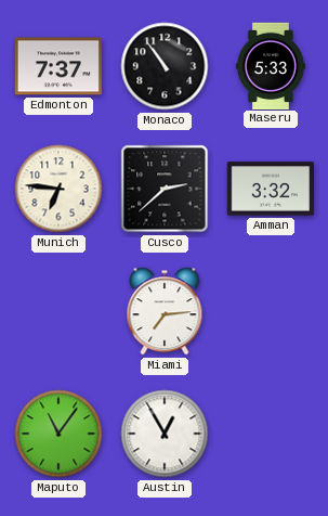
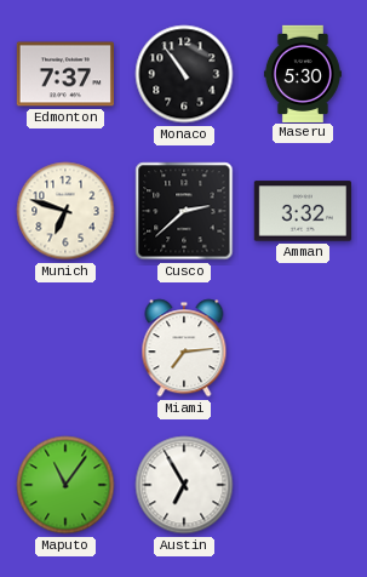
Maseru: 5:33 -> 5:30
Munich: 6:46 -> 6:48
Austin: 12:55 -> 6:55
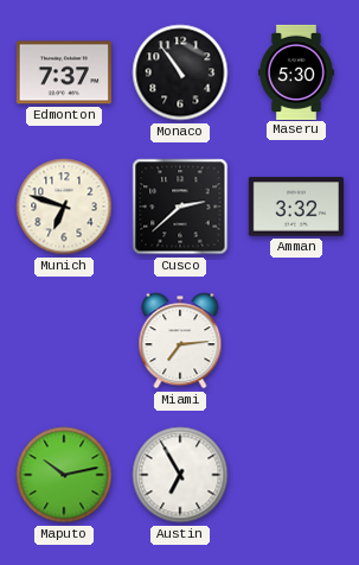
Maputo: 11:06 -> 10:13
